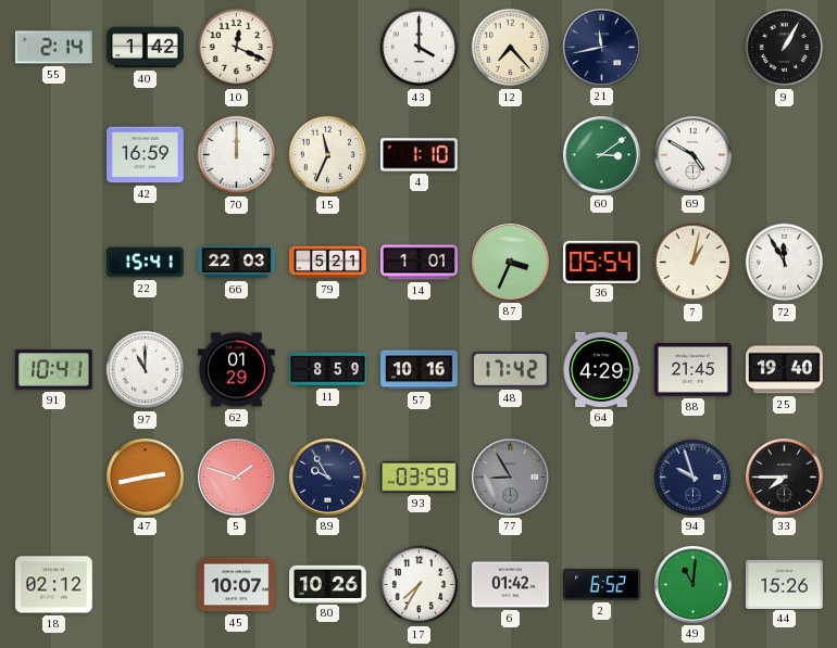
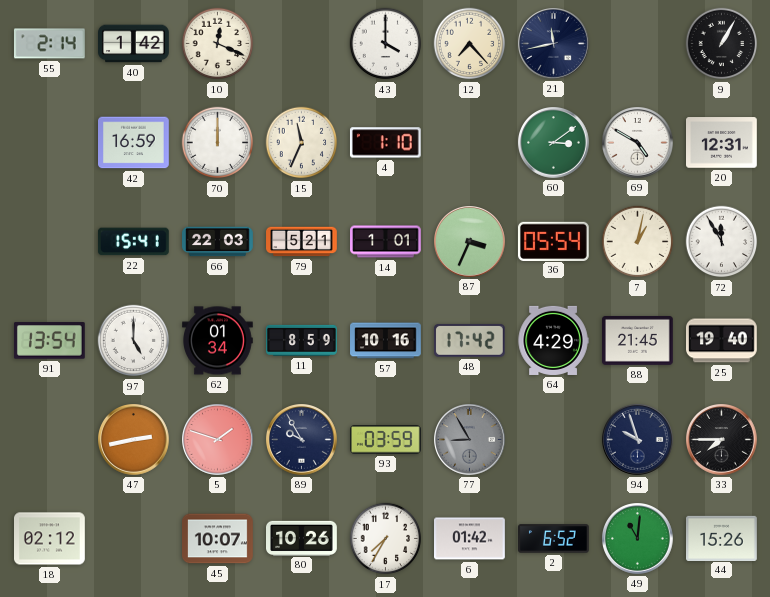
20: none -> 12:31
91: 10:41 -> 13:54
97: 11:00 -> 5:00
62: 01:29 -> 01:34
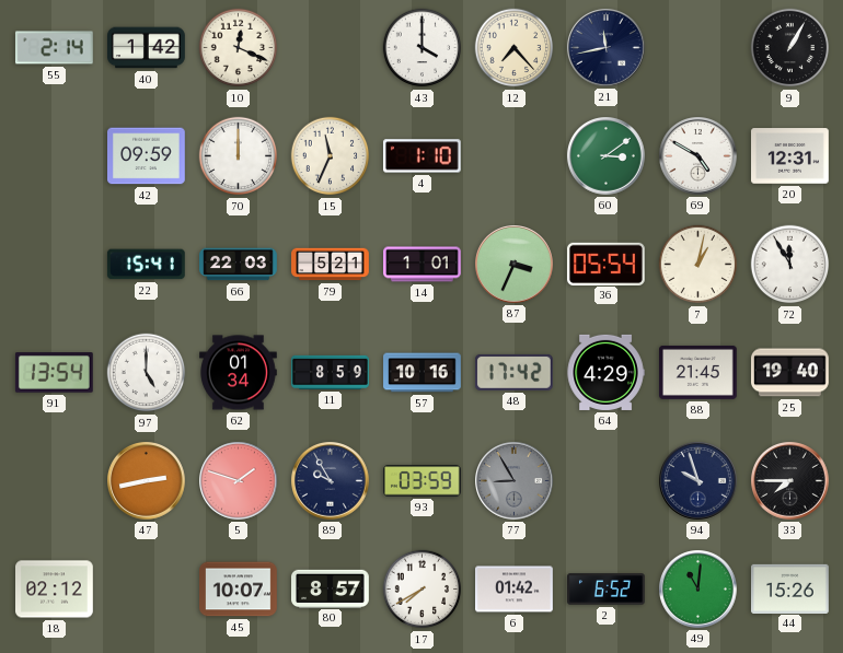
42: 16:59 -> 09:59
80: 10:26 -> 8:57
17: 7:35 -> 7:40
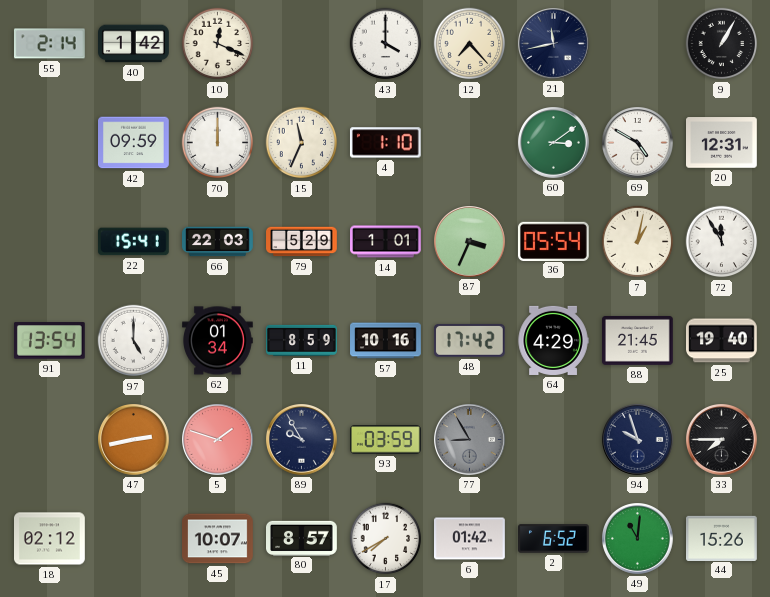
79: 5:21 -> 5:29
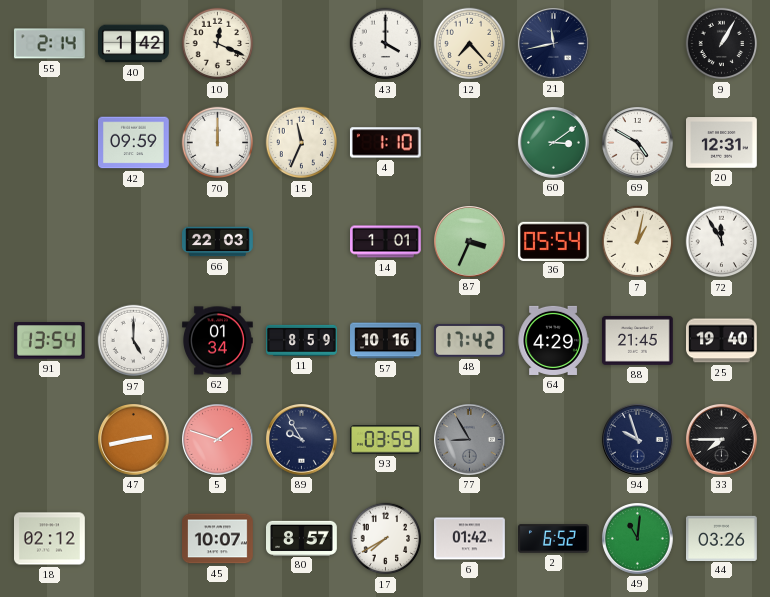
22: 15:41 -> none
79: 5:29 -> none
44: 15:26 -> 03:26
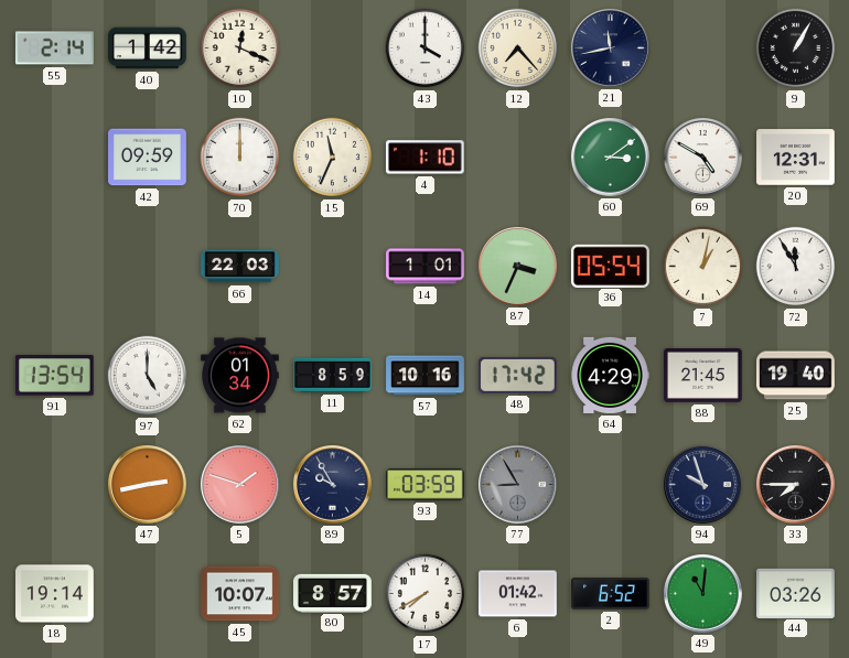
18: 02:12 -> 19:14
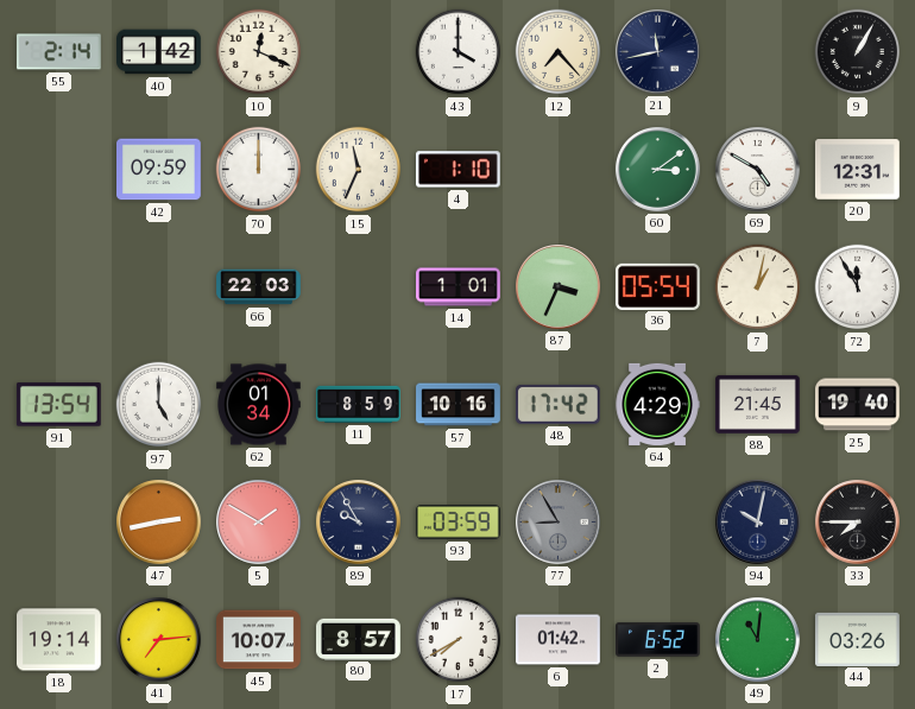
5: 1:48 -> 1:50
94: 9:57 -> 10:02
41: none -> 7:14
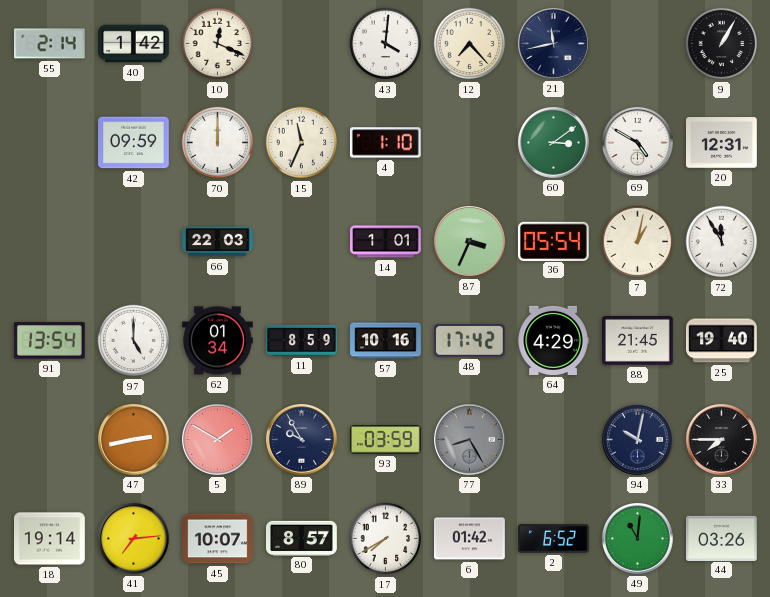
43: 4:00 -> 4:01
77: 8:55 -> 8:25
